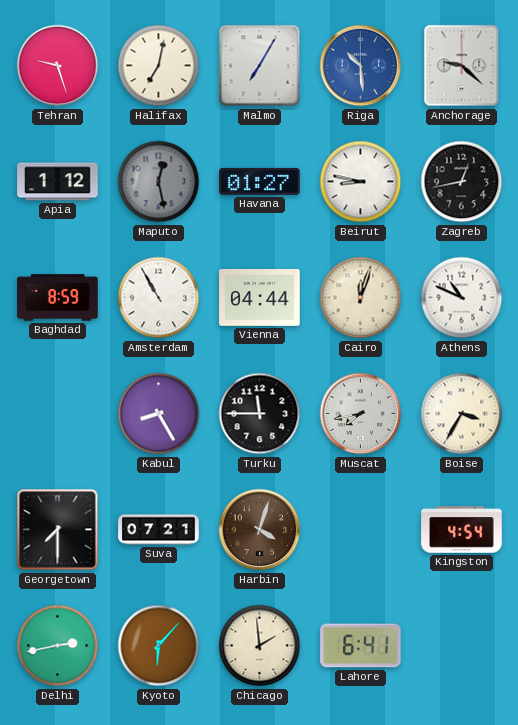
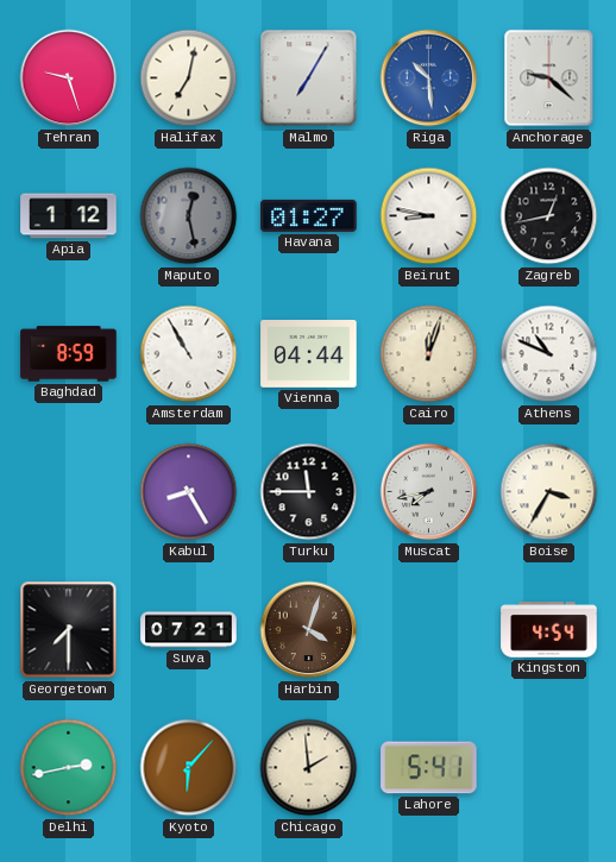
Lahore: 6:41 -> 5:41
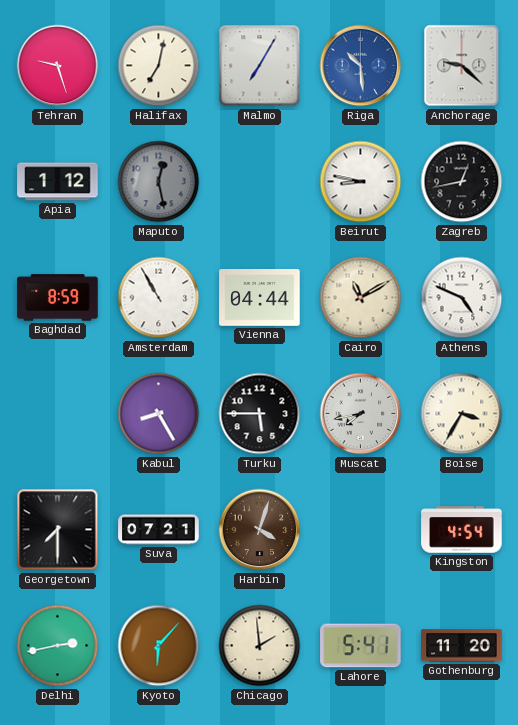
Havana: 01:27 -> none
Cairo: 12:03 -> 11:10
Athens: 10:49 -> 4:49
Turku: 11:45 -> 5:45
Gothenburg: none -> 11:20
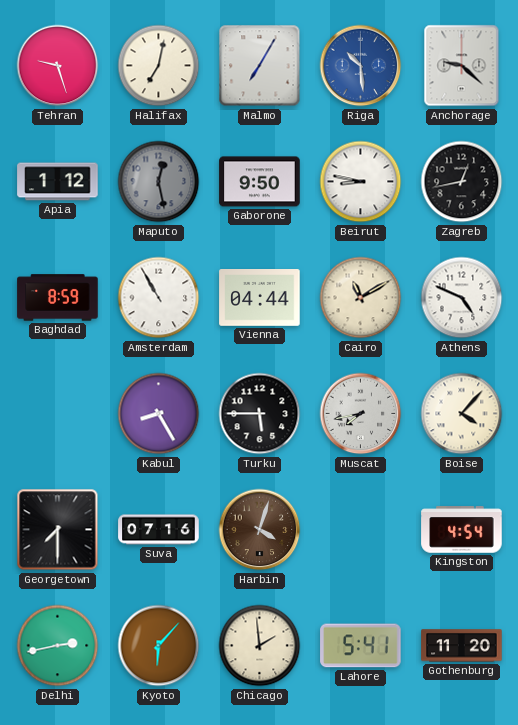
Gaborone: none -> 9:50
Boise: 3:35 -> 4:07
Suva: 07:21 -> 07:16
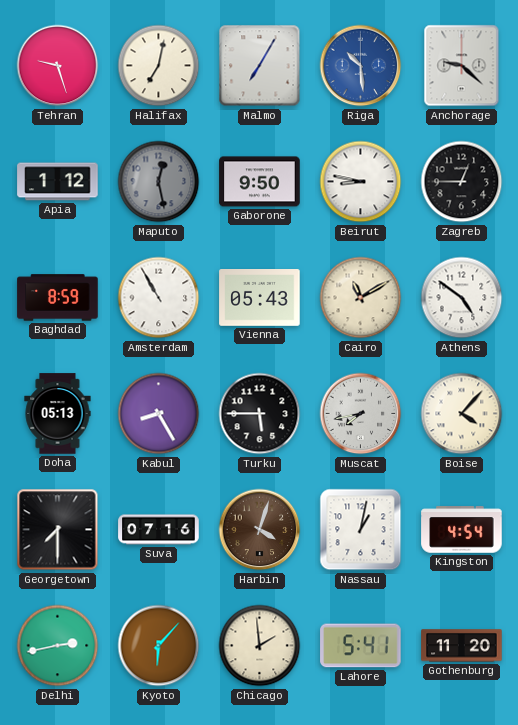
Zagreb: 12:43 -> 12:45
Vienna: 04:44 -> 05:43
Athens: 4:49 -> 4:51
Doha: none -> 05:13
Nassau: none -> 1:02
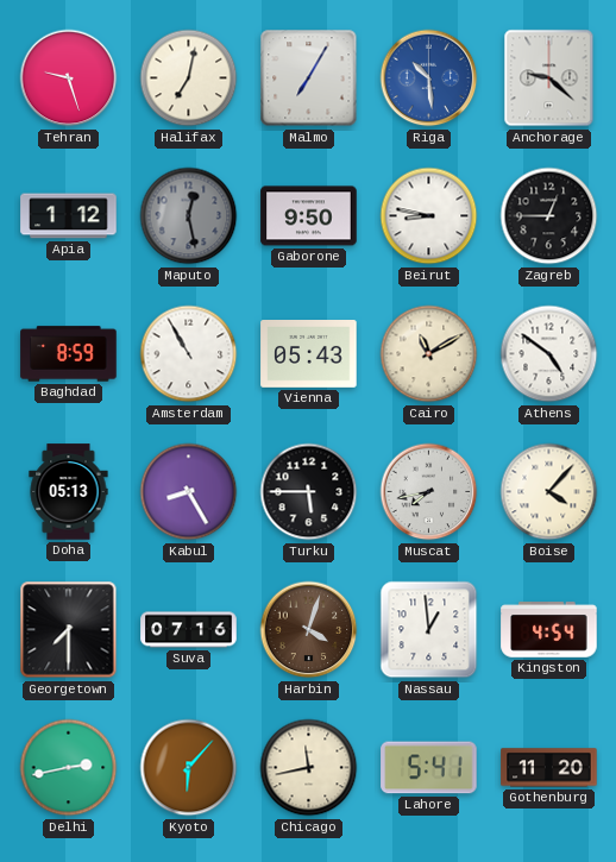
Nassau: 1:02 -> 12:59
Chicago: 1:59 -> 11:43
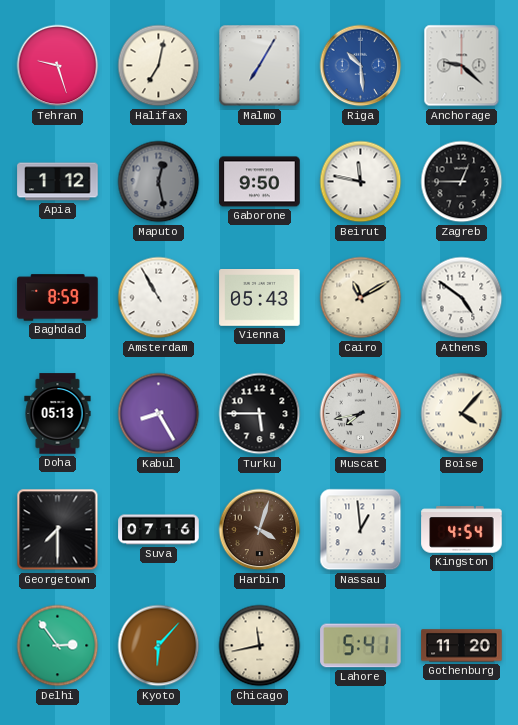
Beirut: 8:47 -> 11:47
Delhi: 2:43 -> 2:54
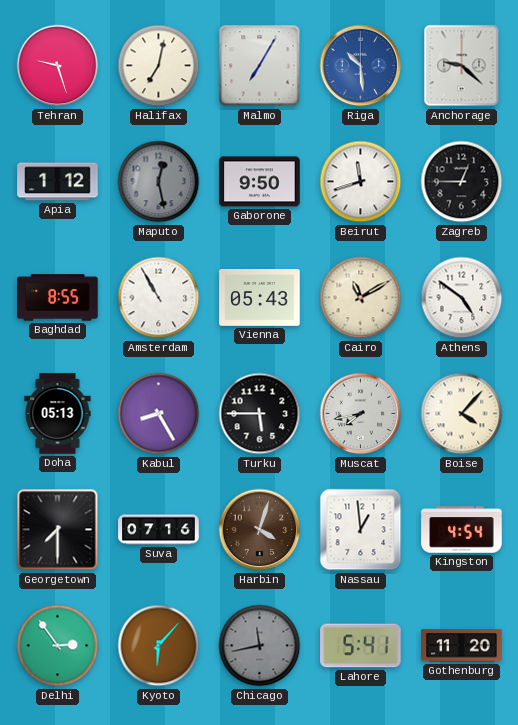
Beirut: 11:47 -> 11:42
Baghdad: 8:59 -> 8:55
Chicago dial: cream -> grey
